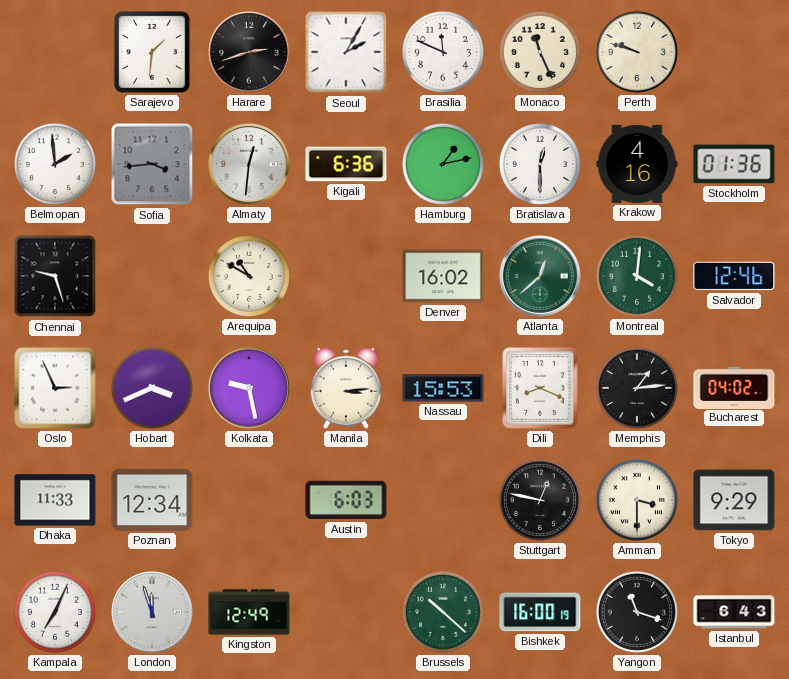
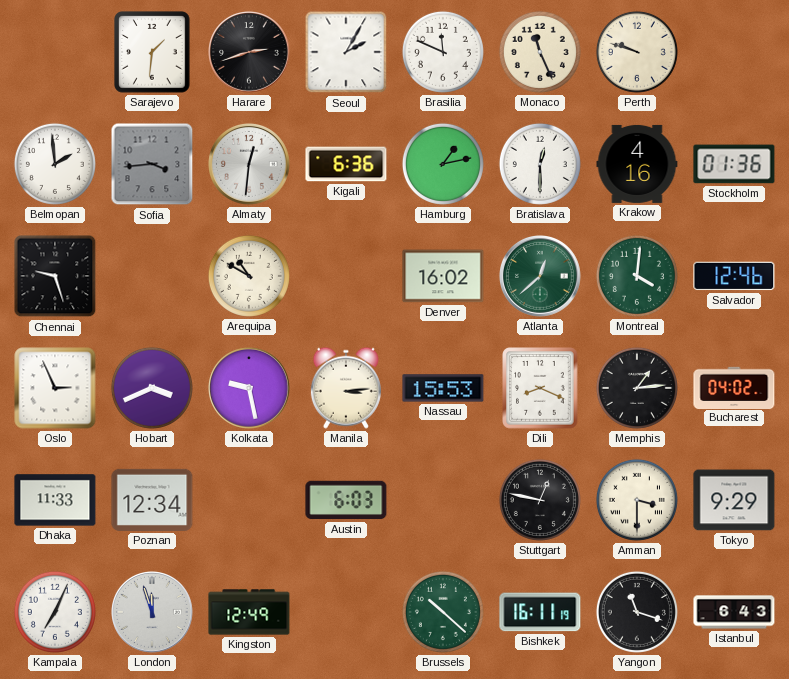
Bishkek: 16:00 -> 16:11
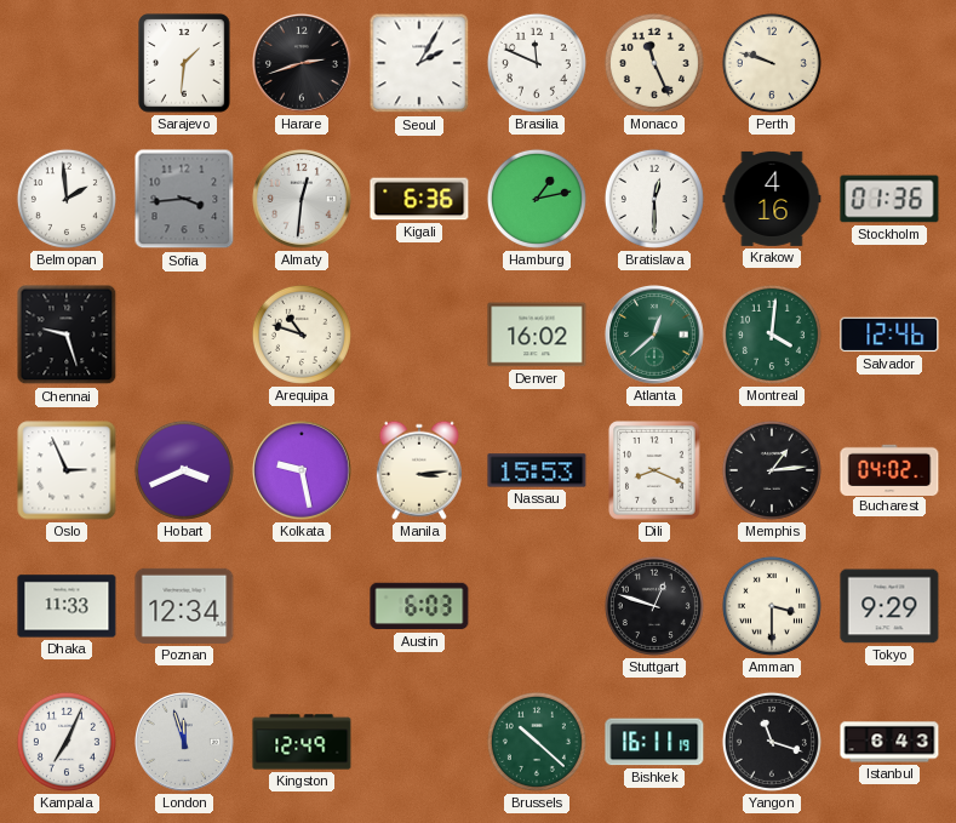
Arequipa: 10:50 -> 10:48
Stuttgart: 12:47 -> 12:48
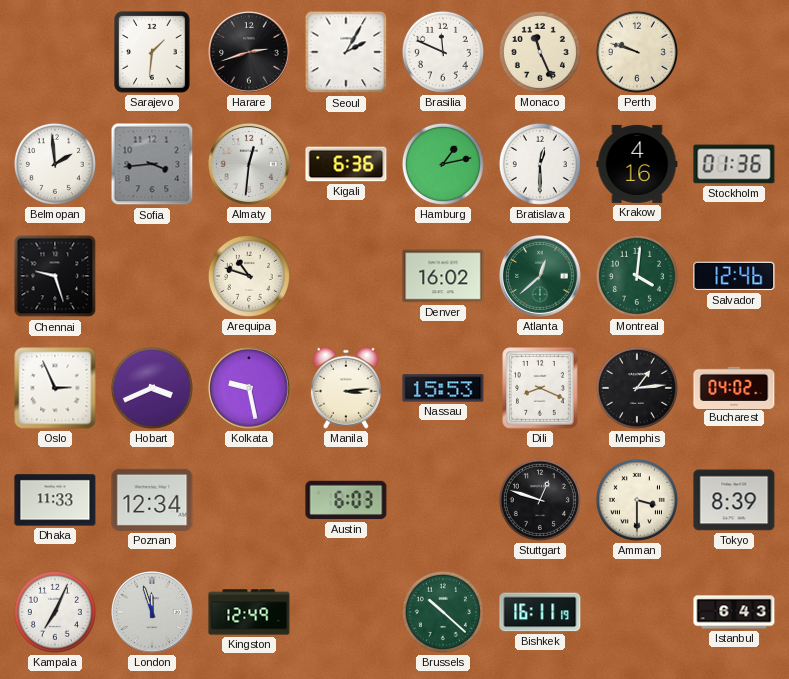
Tokyo: 9:29 -> 8:39
Yangon: 11:18 -> none
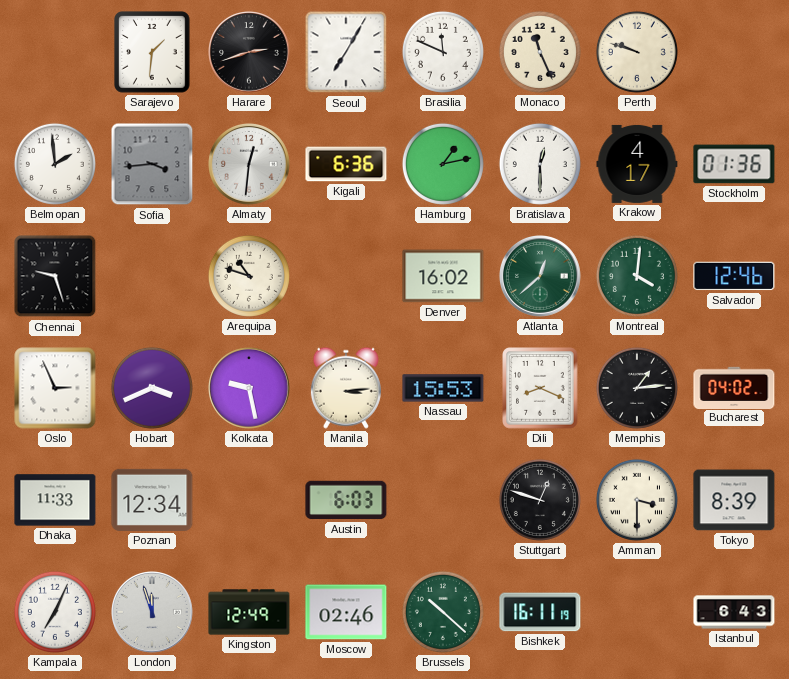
Seoul: 2:05 -> 7:05
Krakow: 4:16 -> 4:17
Moscow: none -> 02:46
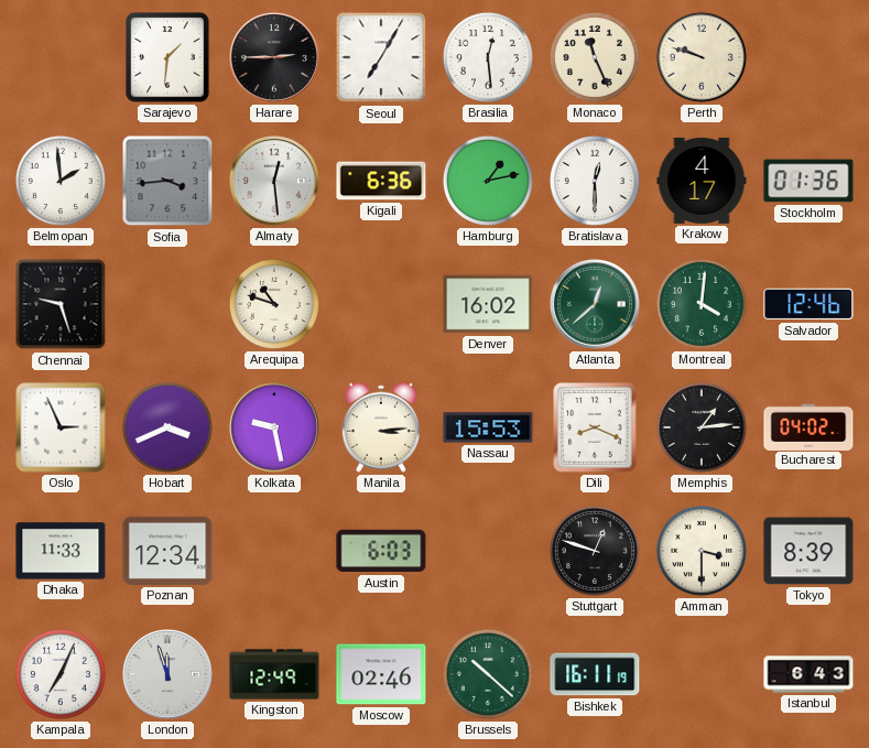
Harare: 2:42 -> 2:45
Brasilia: 11:49 -> 12:29
Almaty: 12:31 -> 12:29
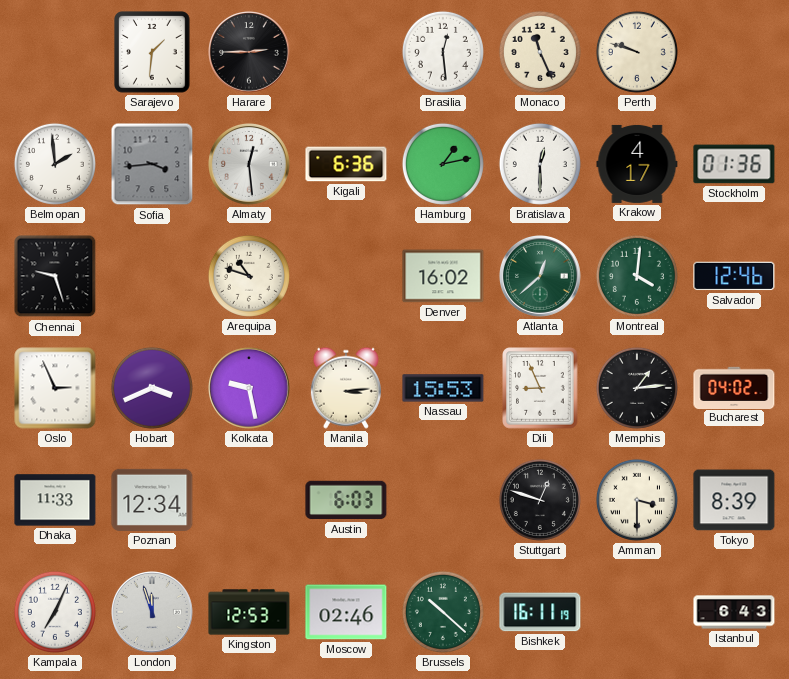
Seoul: 7:05 -> none
Dili: 8:19 -> 8:56
Kingston: 12:49 -> 12:53
